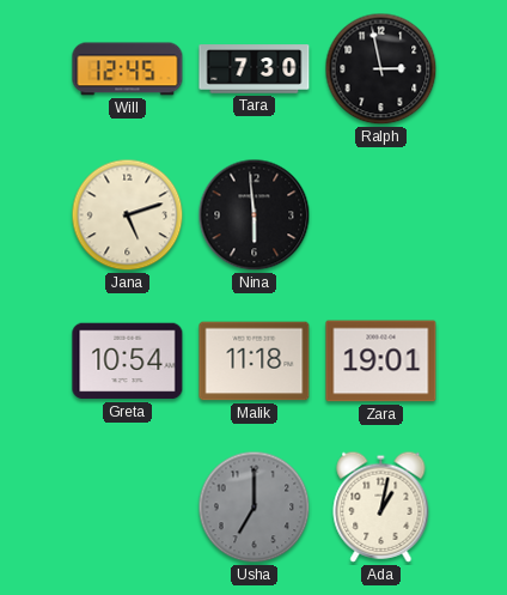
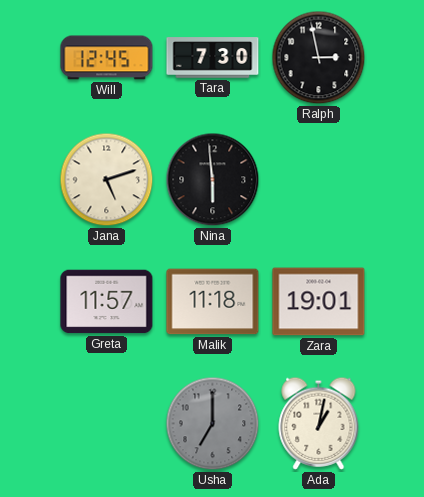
Greta: 10:54 -> 11:57
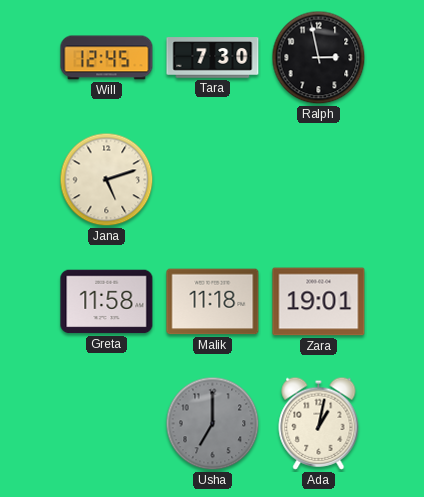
Nina: 5:59 -> none
Greta: 11:57 -> 11:58
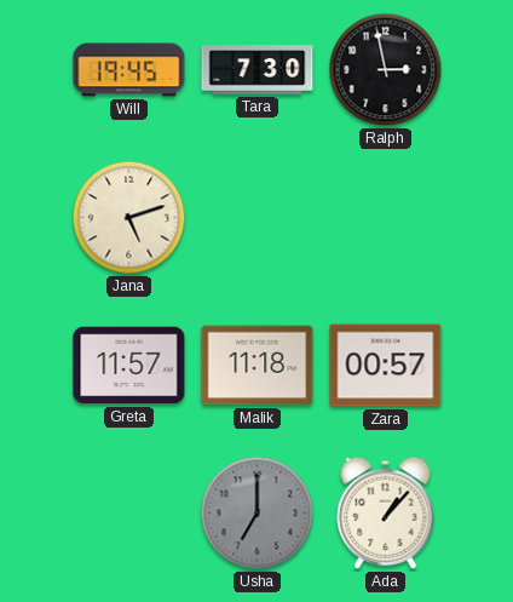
Will: 12:45 -> 19:45
Greta: 11:58 -> 11:57
Zara: 19:01 -> 00:57
Ada: 1:02 -> 1:07
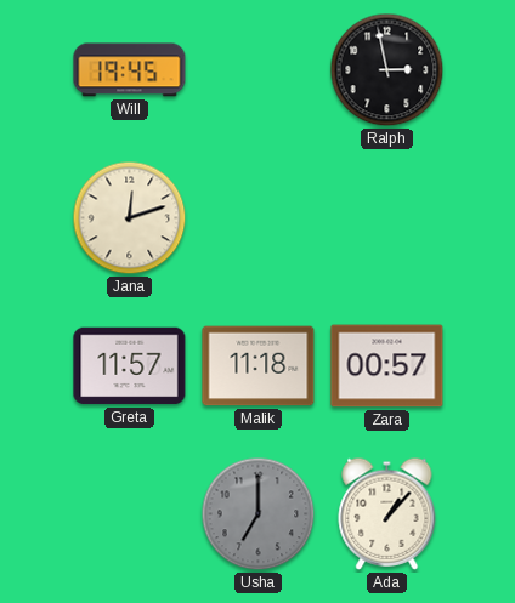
Tara: 7:30 -> none
Jana: 5:12 -> 12:12
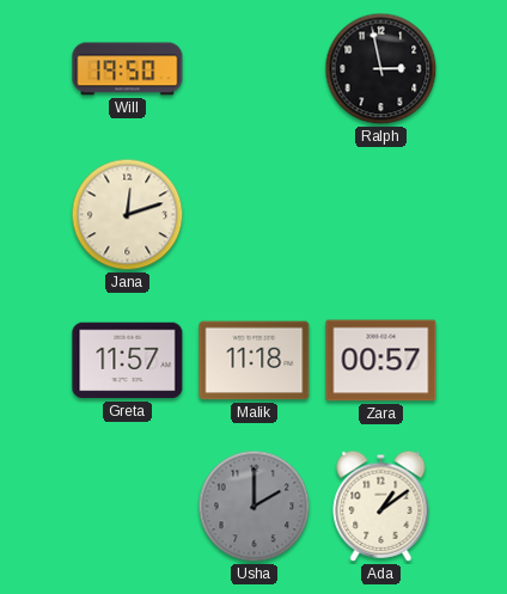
Will: 19:45 -> 19:50
Usha: 7:00 -> 2:00
Ada: 1:07 -> 1:09
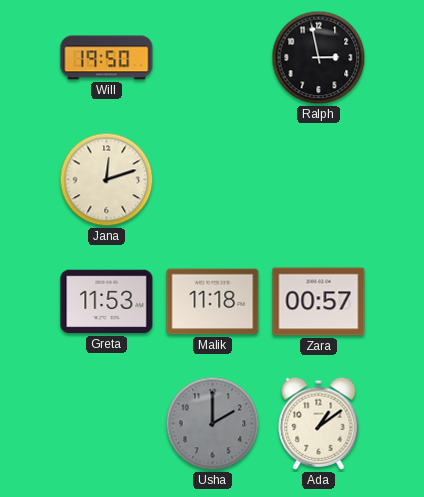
Greta: 11:57 -> 11:53
